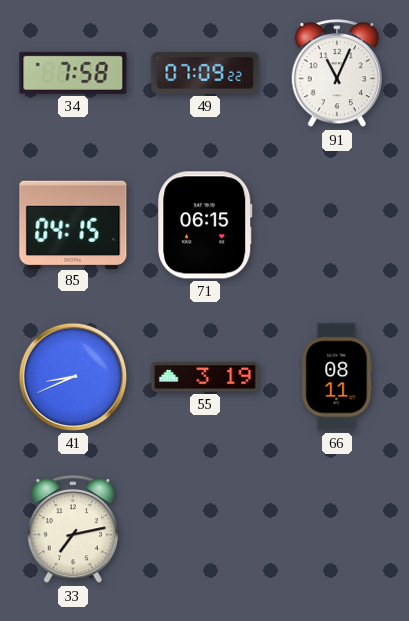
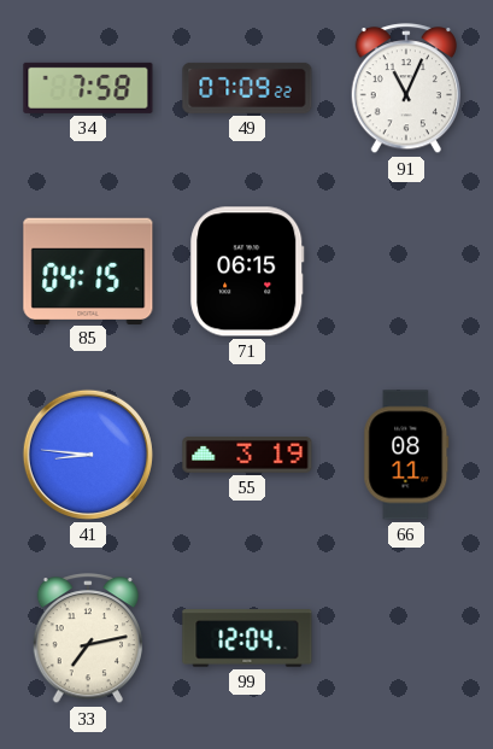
41: 8:41 -> 8:46
99: none -> 12:04
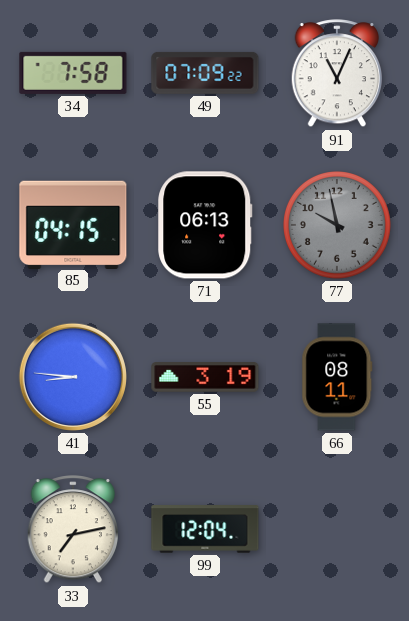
71: 06:15 -> 06:13
77: none -> 9:58
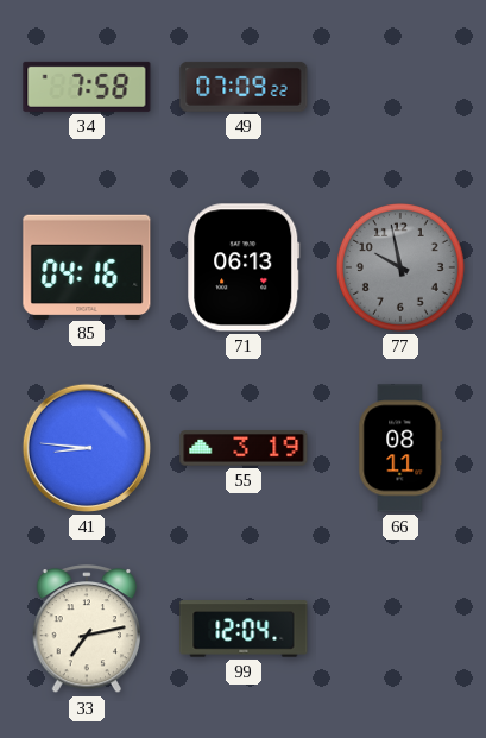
91: 11:04 -> none
85: 04:15 -> 04:16
